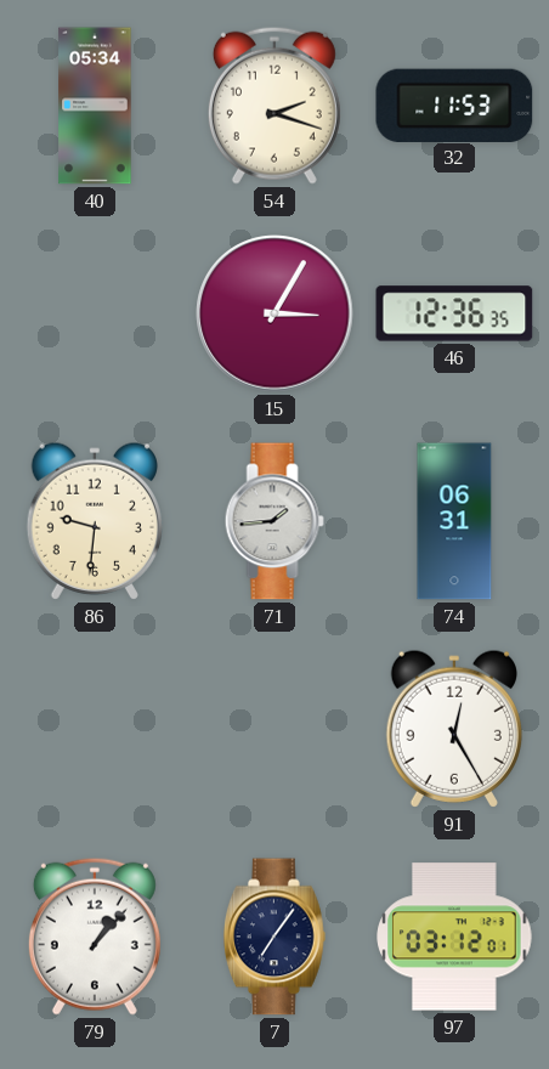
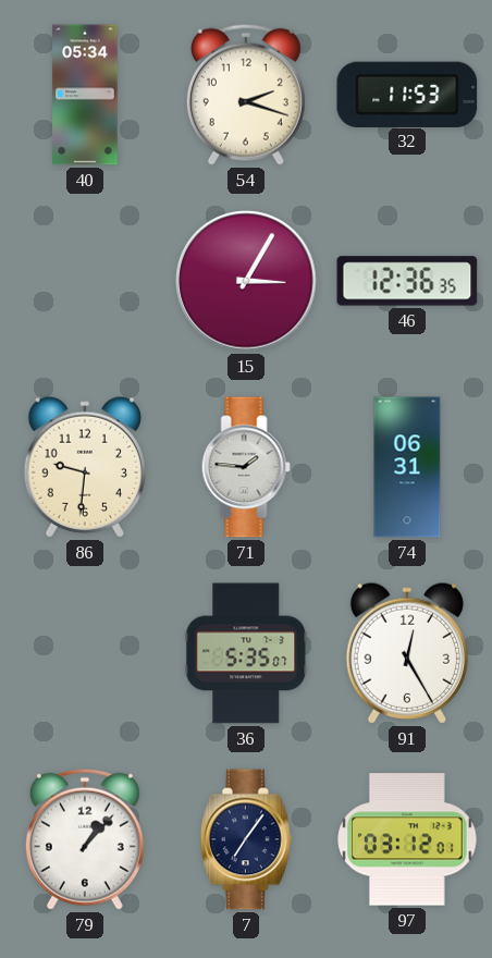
71: 1:44 -> 1:46
36: none -> 5:35
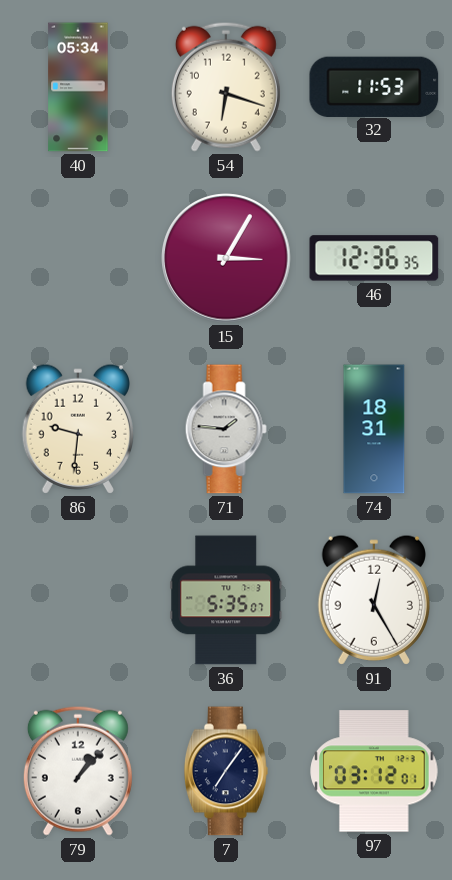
54: 2:18 -> 6:18
74: 06:31 -> 18:31
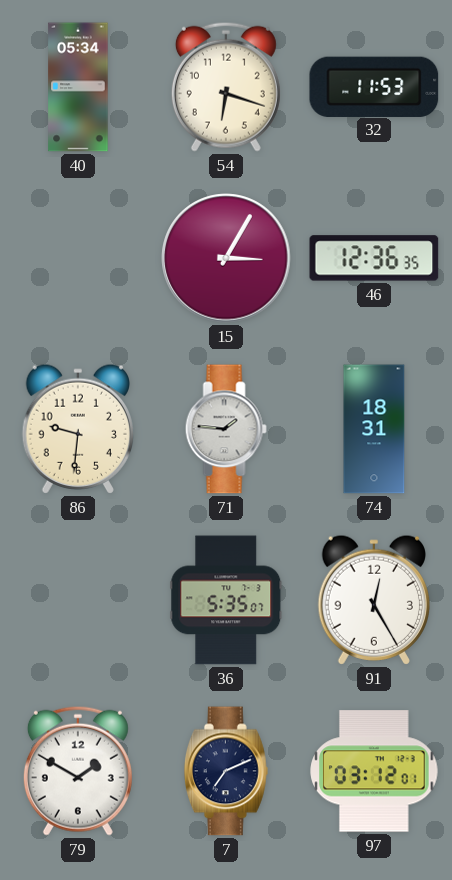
79: 1:07 -> 1:50
7: 7:06 -> 7:11
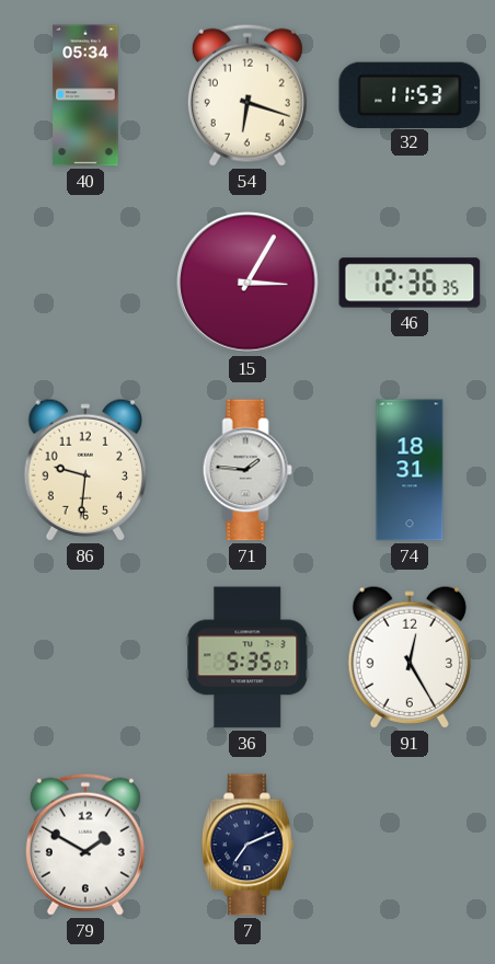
97: 03:12 -> none
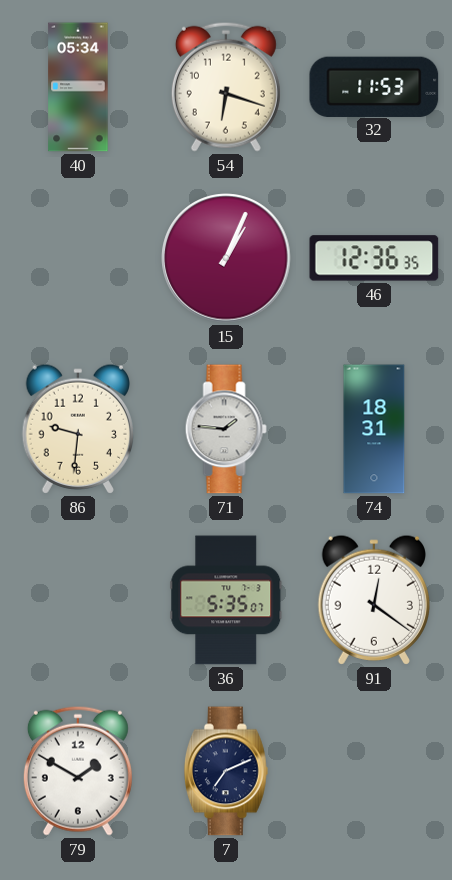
15: 3:05 -> 1:04
91: 12:25 -> 12:21
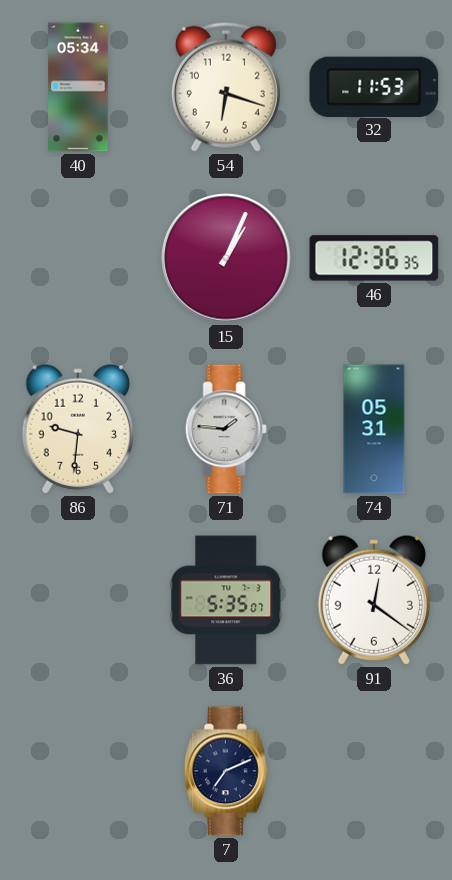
74: 18:31 -> 05:31
79: 1:50 -> none
